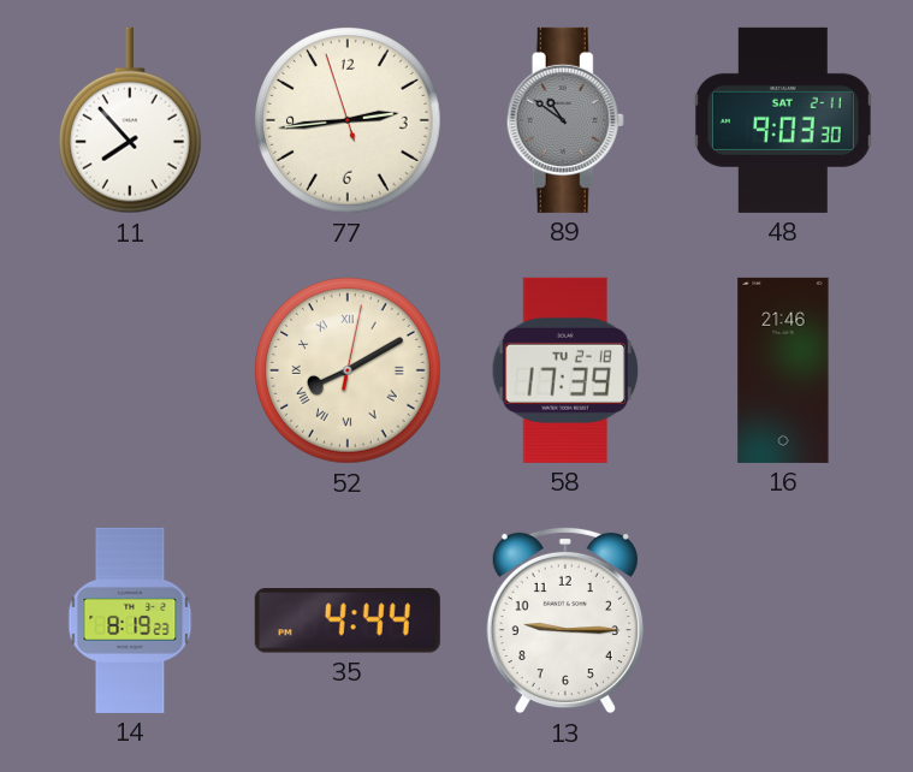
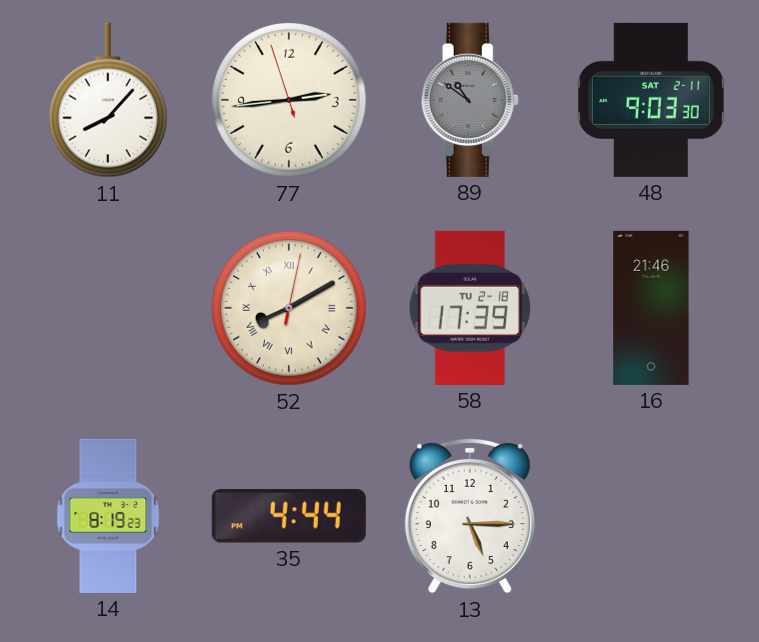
11: 7:53 -> 8:07
13: 9:15 -> 5:15
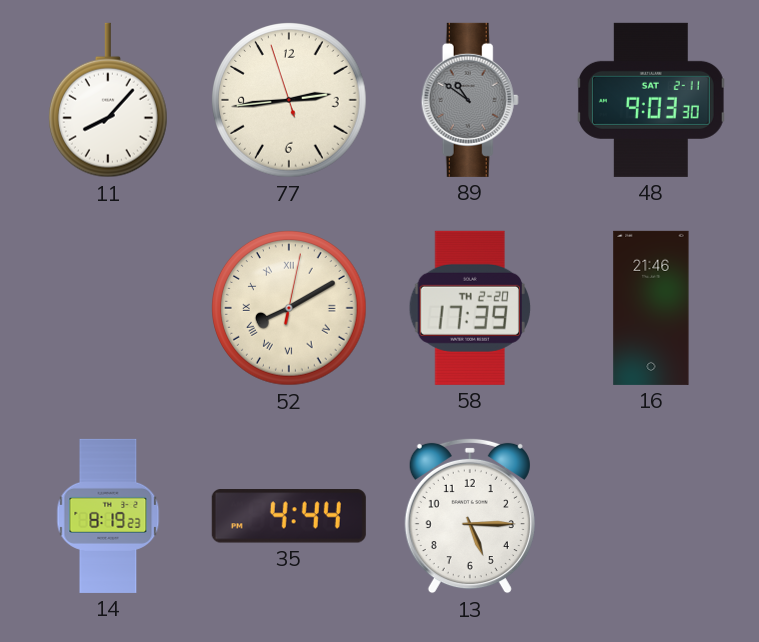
58 date: TU 2-18 -> TH 2-20
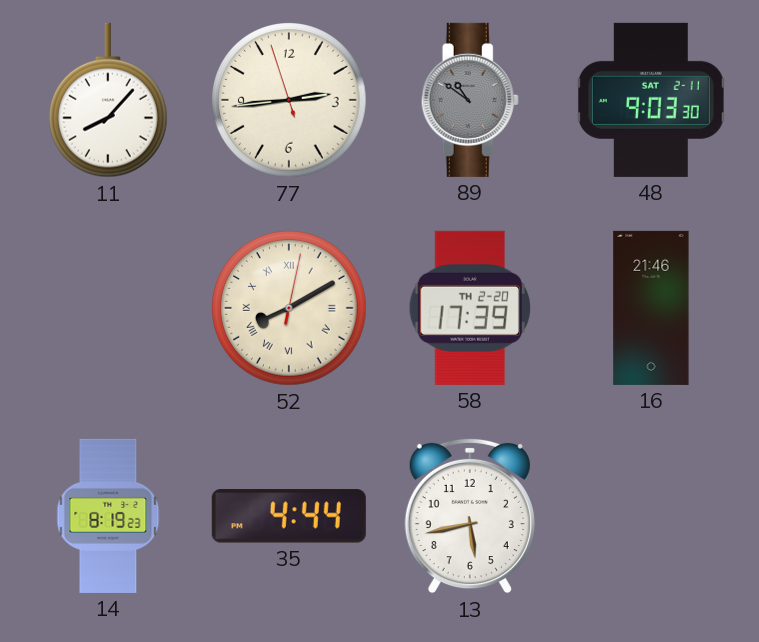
13: 5:15 -> 5:43
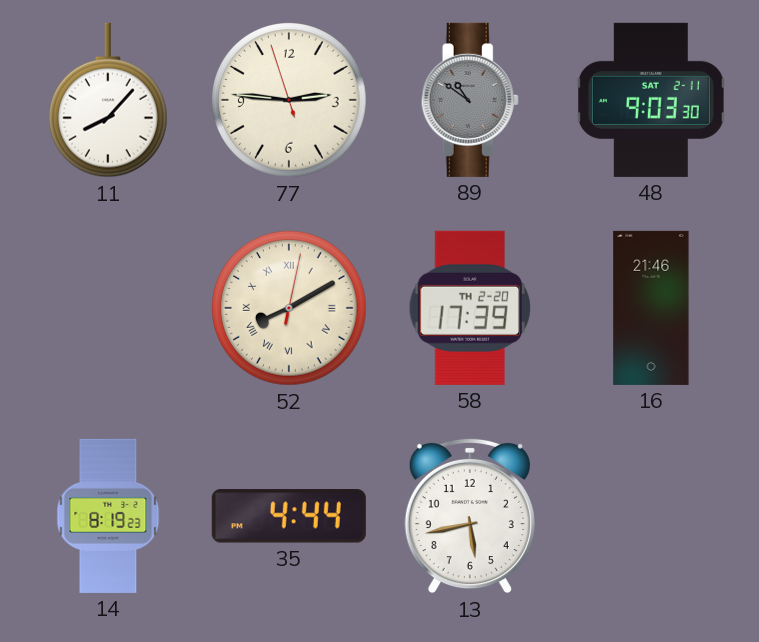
77: 2:43 -> 2:45
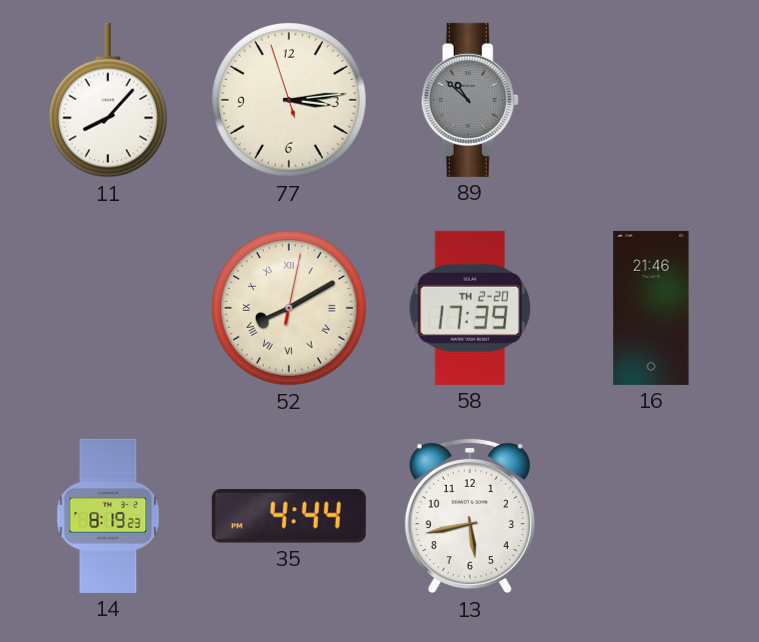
77: 2:45 -> 3:13
89: 10:51 -> 10:52
48: 9:03 -> none
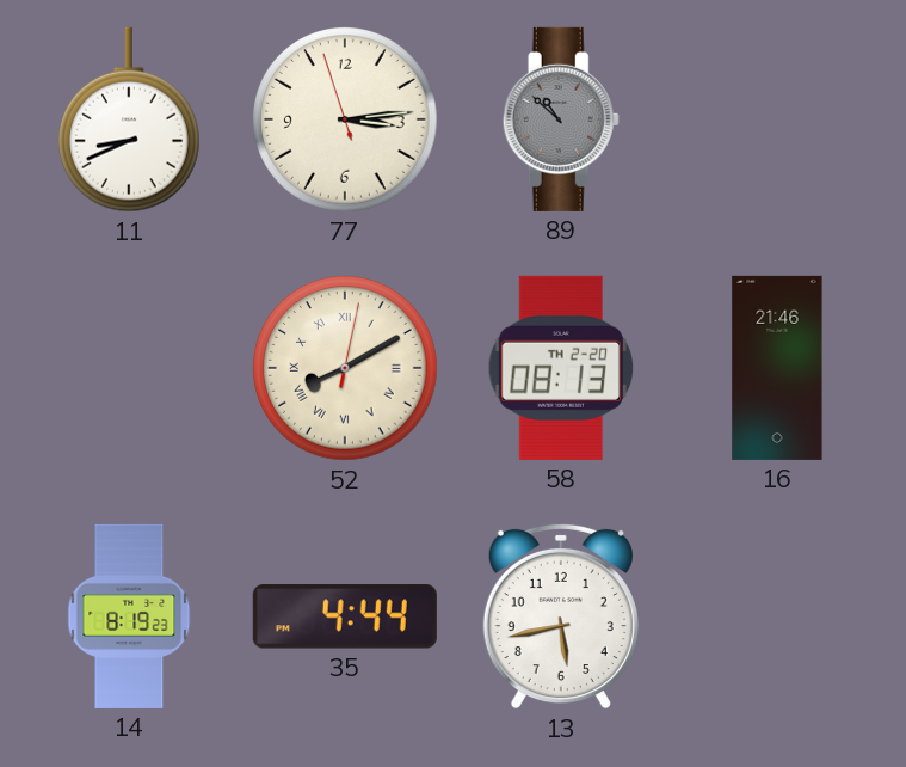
11: 8:07 -> 8:41
58: 17:39 -> 08:13
